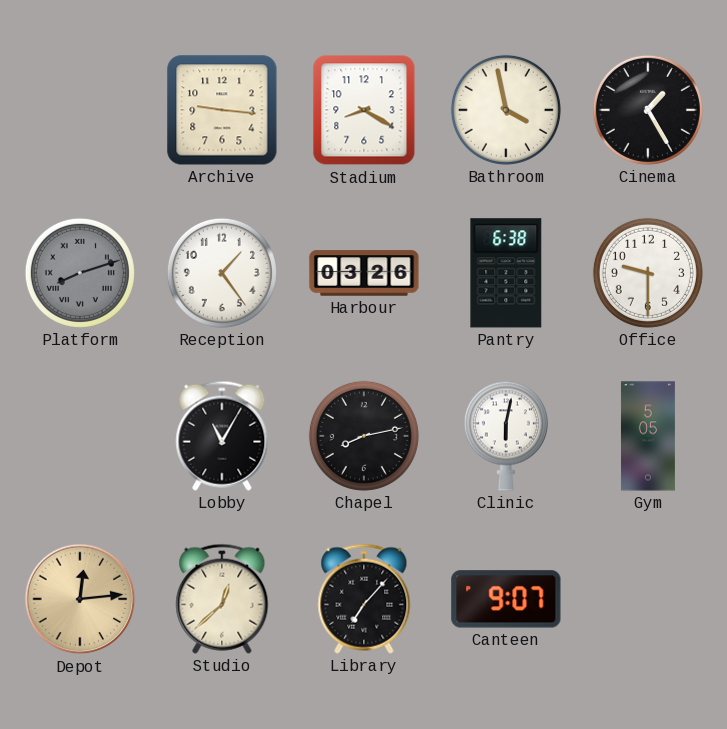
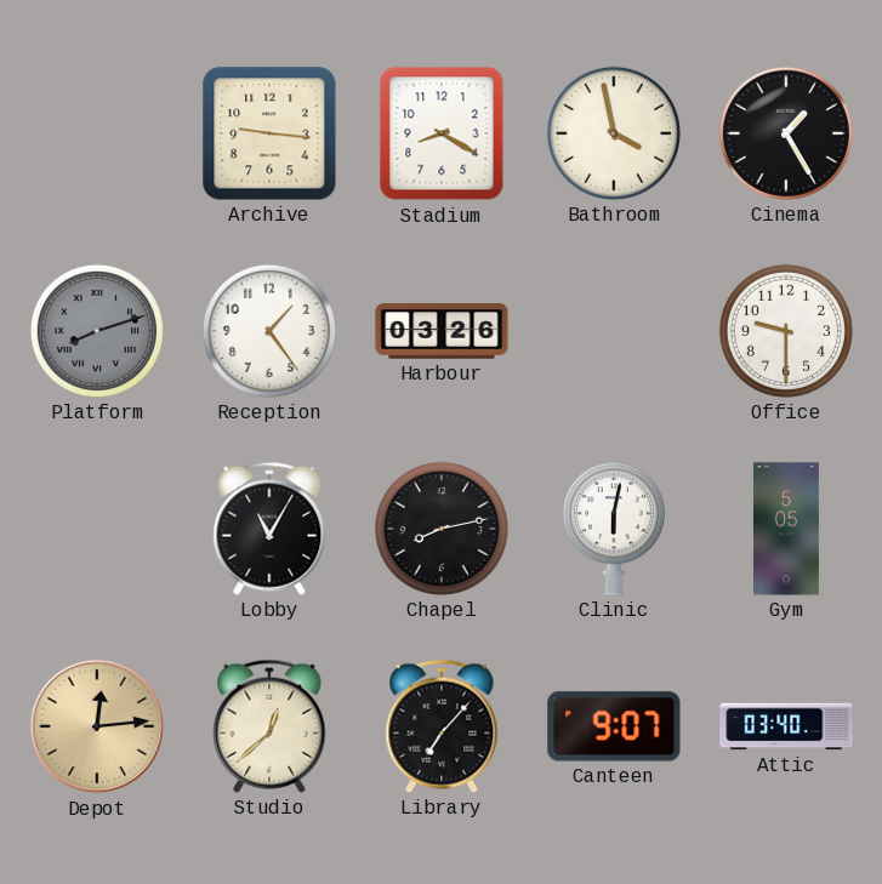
Pantry: 6:38 -> none
Attic: none -> 03:40
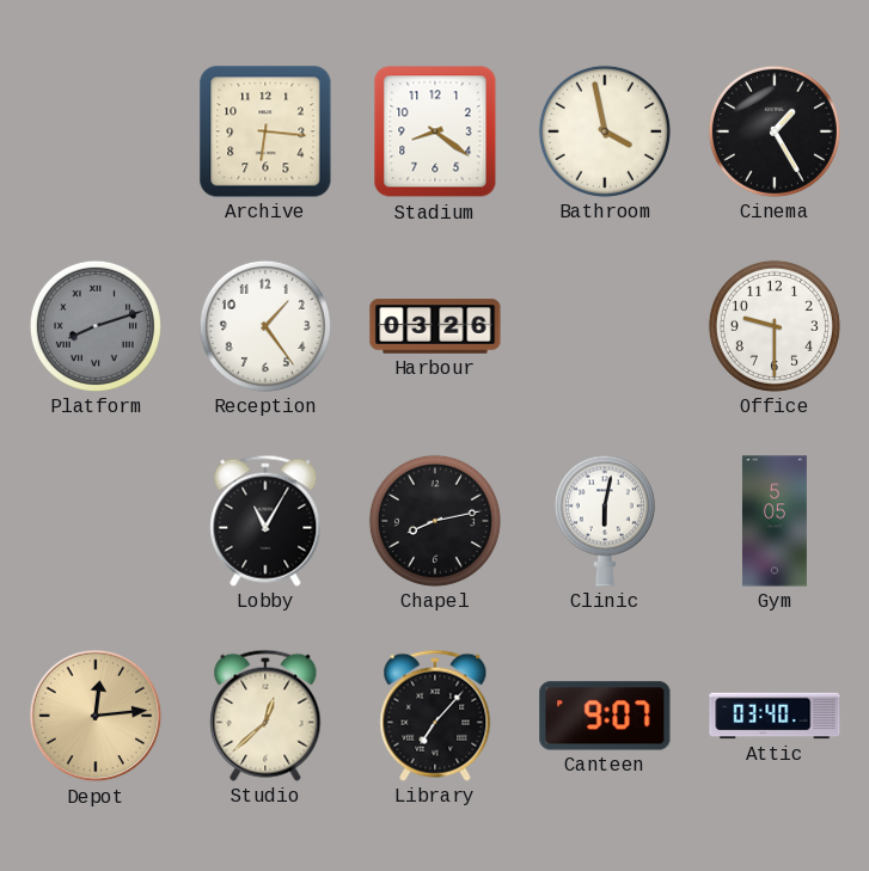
Archive: 9:16 -> 6:16
Stadium: 8:20 -> 8:21
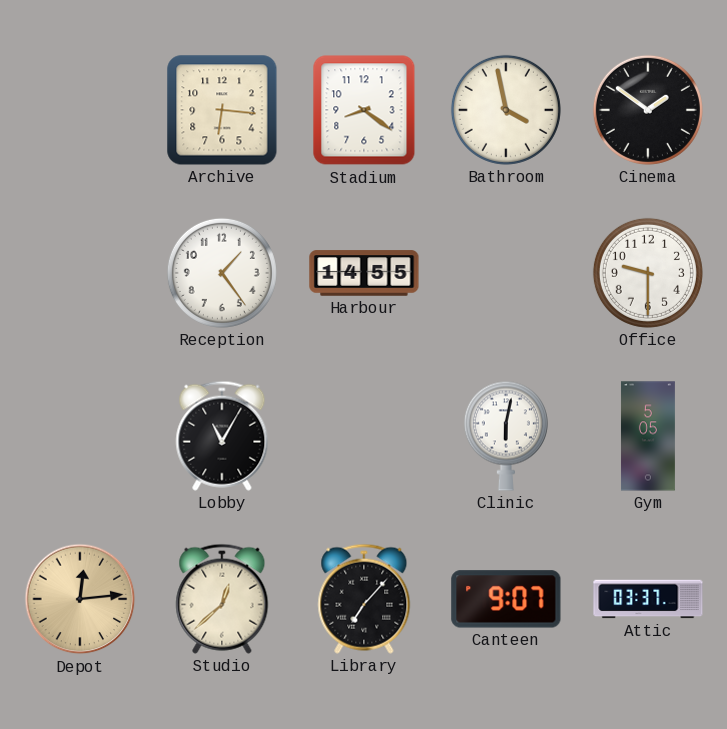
Cinema: 1:25 -> 1:51
Platform: 8:12 -> none
Harbour: 03:26 -> 14:55
Chapel: 8:13 -> none
Attic: 03:40 -> 03:37
